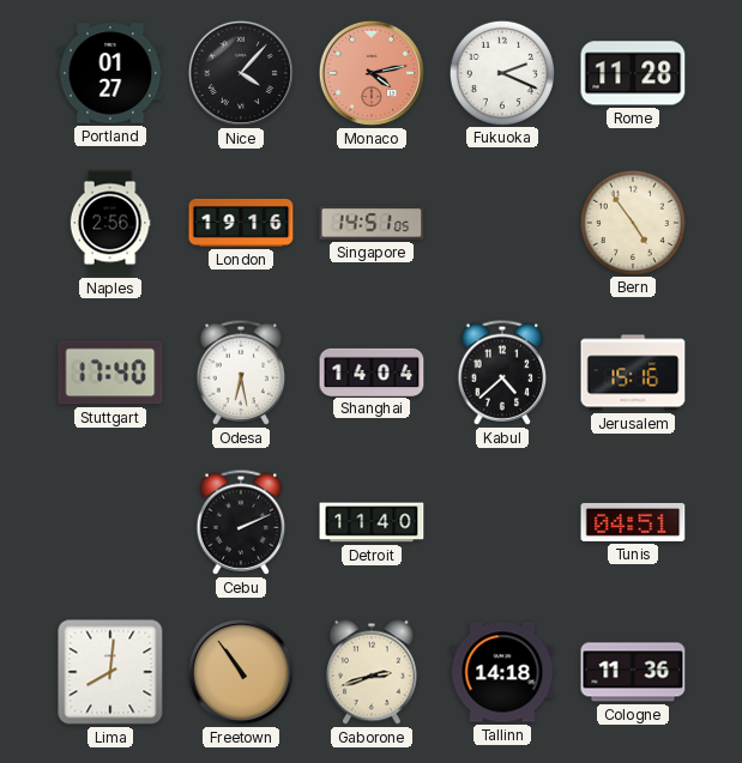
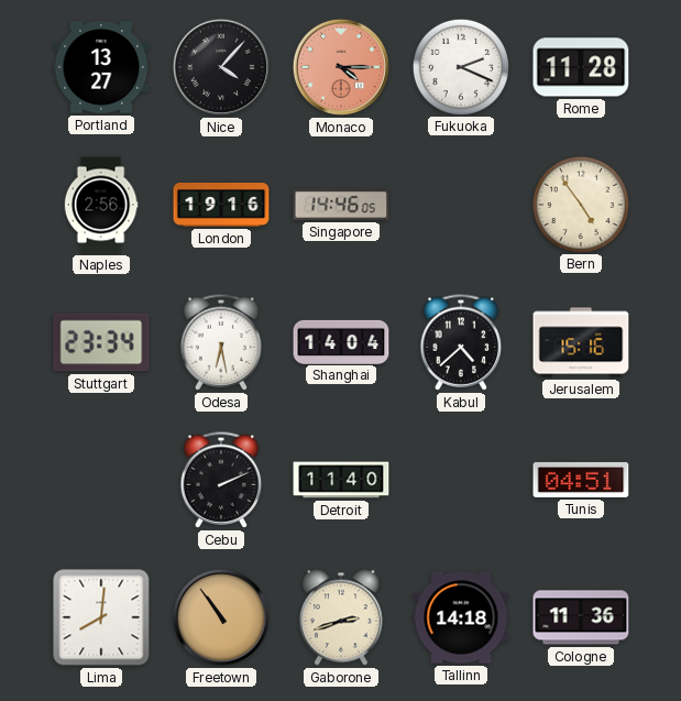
Portland: 01:27 -> 13:27
Monaco: 4:13 -> 4:15
Singapore: 14:51 -> 14:46
Stuttgart: 17:40 -> 23:34
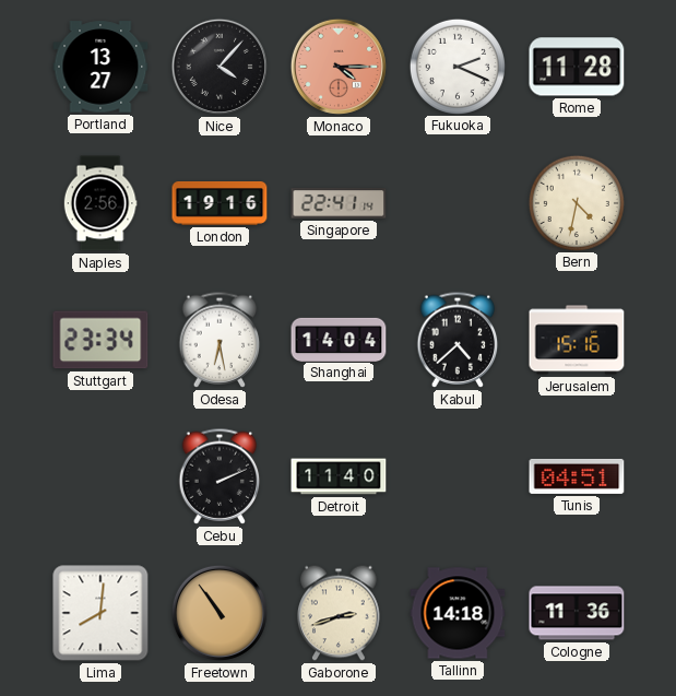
Singapore: 14:46 -> 22:41
Bern: 4:54 -> 4:32
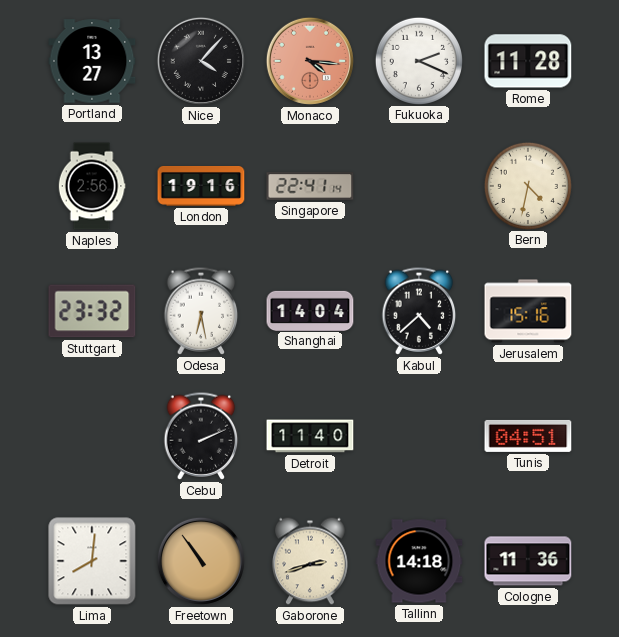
Monaco: 4:15 -> 4:16
Stuttgart: 23:34 -> 23:32
